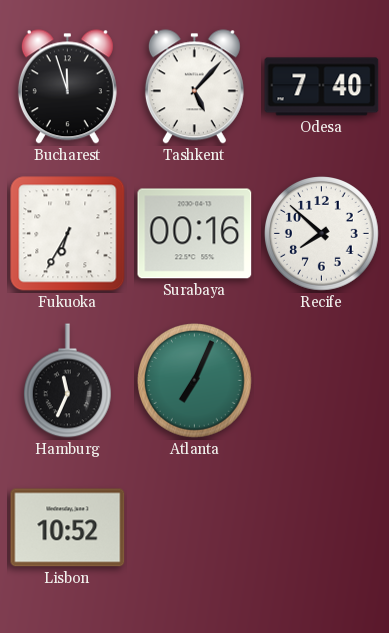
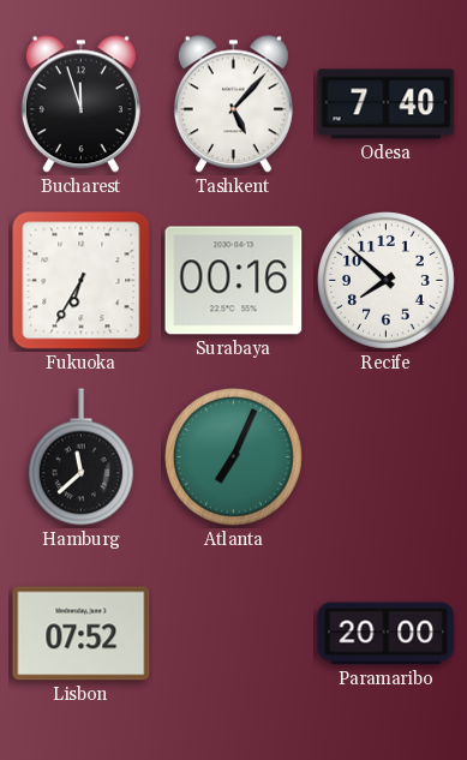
Hamburg: 11:34 -> 11:38
Lisbon: 10:52 -> 07:52
Paramaribo: none -> 20:00
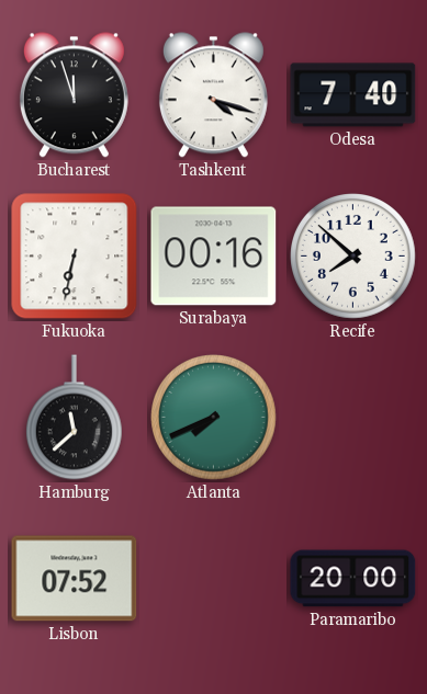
Tashkent: 5:07 -> 4:18
Fukuoka: 6:35 -> 6:32
Atlanta: 7:04 -> 7:41
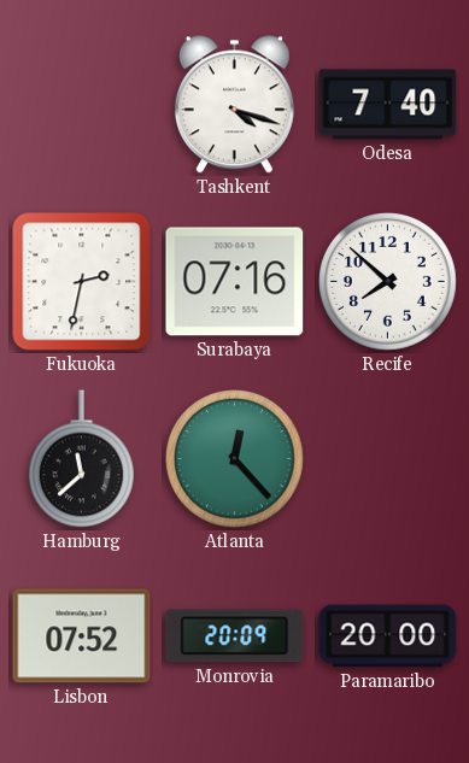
Bucharest: 11:57 -> none
Fukuoka: 6:32 -> 2:32
Surabaya: 00:16 -> 07:16
Atlanta: 7:41 -> 12:23
Monrovia: none -> 20:09
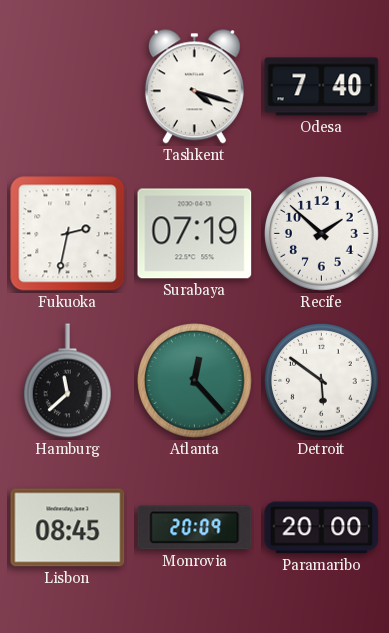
Surabaya: 07:16 -> 07:19
Recife: 7:52 -> 1:52
Detroit: none -> 5:51
Lisbon: 07:52 -> 08:45
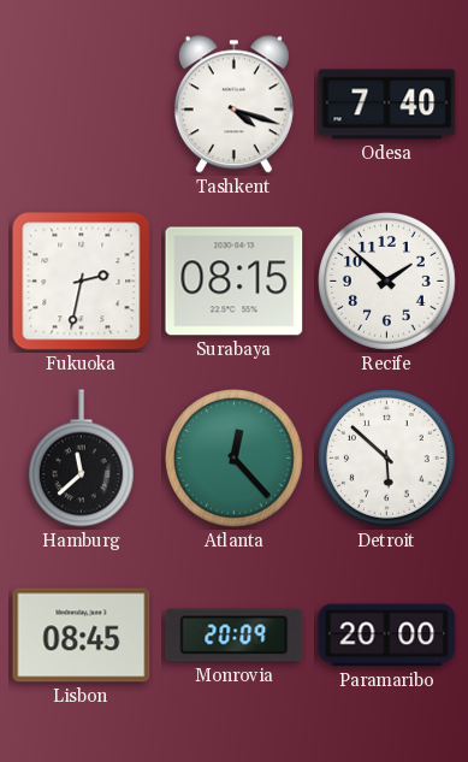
Surabaya: 07:19 -> 08:15
Detroit: 5:51 -> 5:52
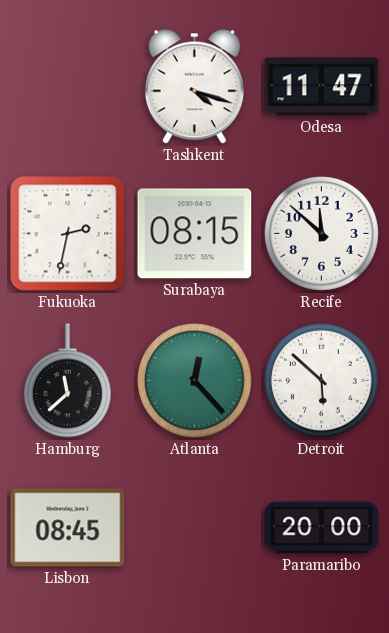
Odesa: 7:40 -> 11:47
Recife: 1:52 -> 11:52
Monrovia: 20:09 -> none
